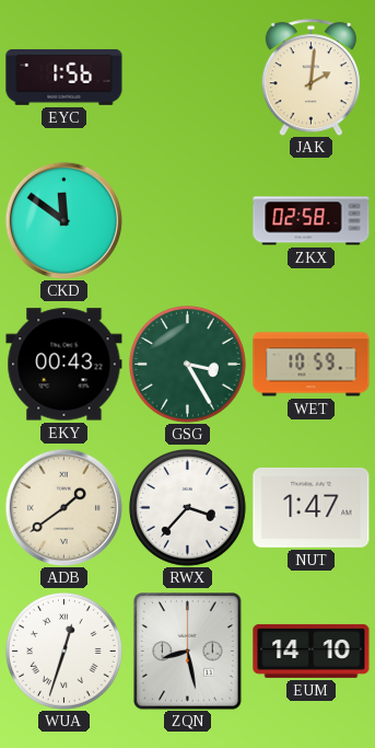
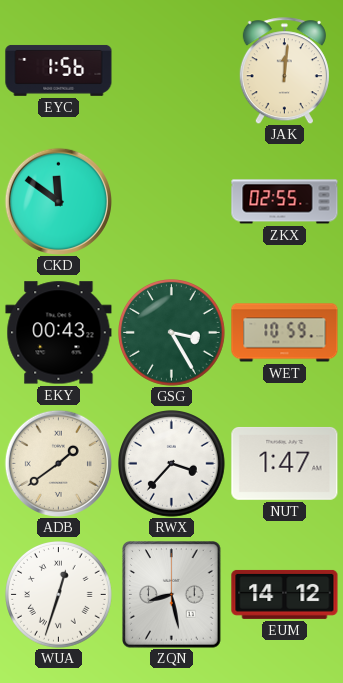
JAK: 2:01 -> 12:01
ZKX: 02:58 -> 02:55
EUM: 14:10 -> 14:12
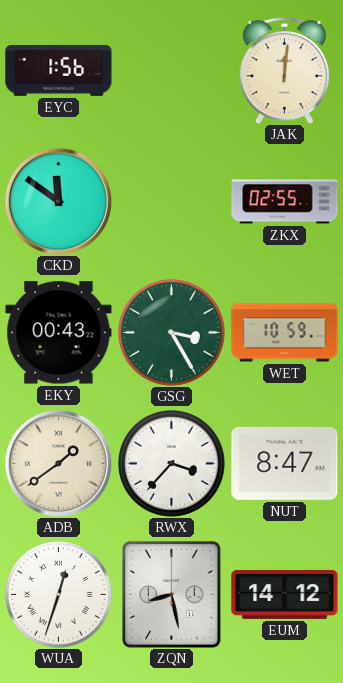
NUT: 1:47 -> 8:47
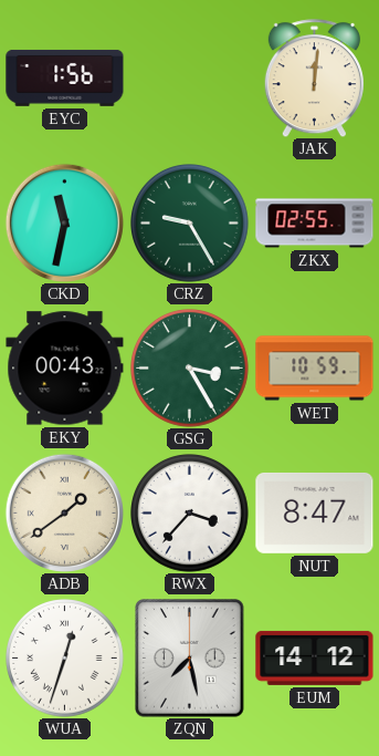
CKD: 11:51 -> 11:32
CRZ: none -> 9:25
ZQN: 8:28 -> 7:28
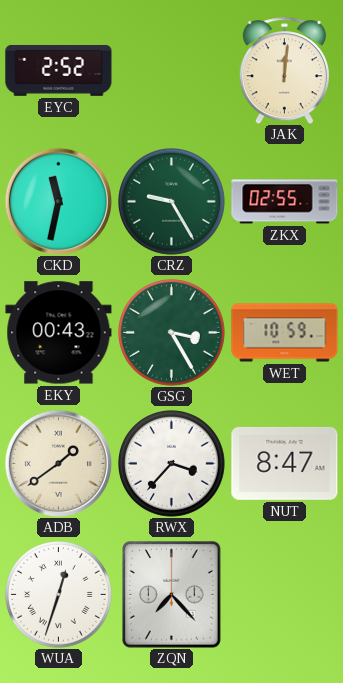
EYC: 1:56 -> 2:52
ZQN: 7:28 -> 7:23
EUM: 14:12 -> none
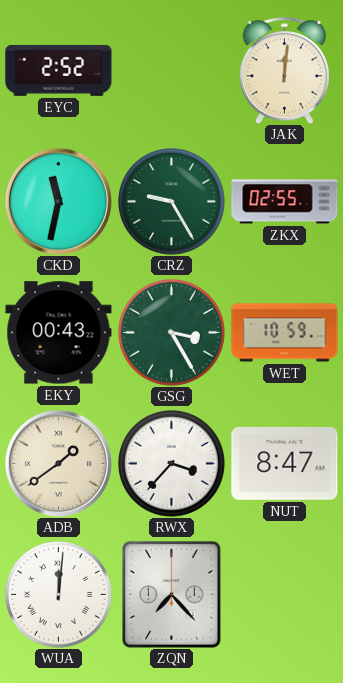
WUA: 12:33 -> 12:01
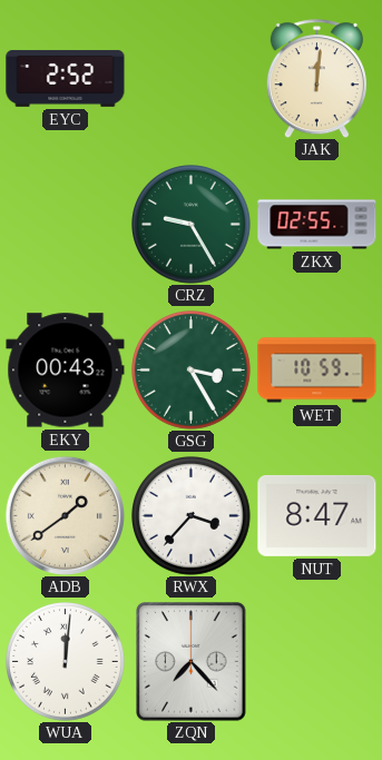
CKD: 11:32 -> none
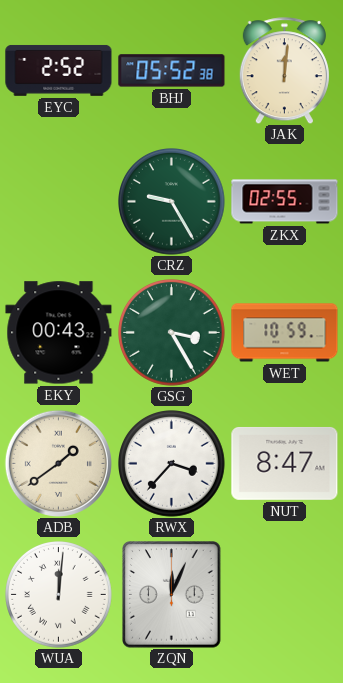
BHJ: none -> 05:52
ZQN: 7:23 -> 12:04
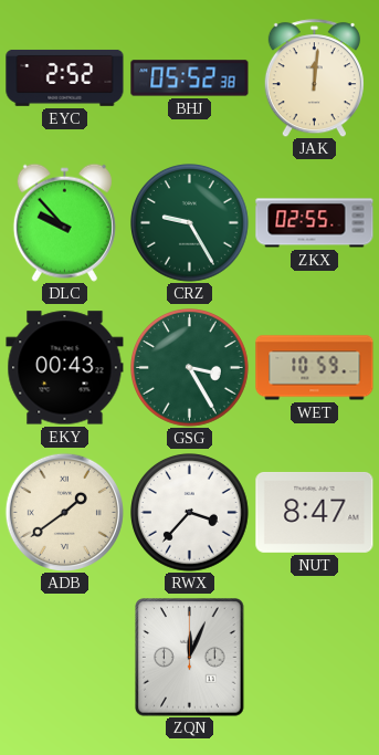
DLC: none -> 9:53
WUA: 12:01 -> none
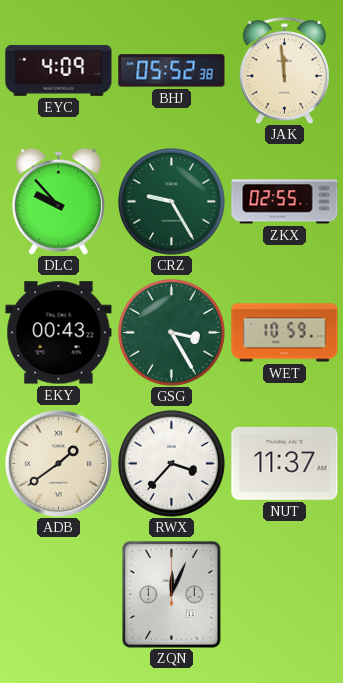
EYC: 2:52 -> 4:09
JAK: 12:01 -> 11:59
NUT: 8:47 -> 11:37
